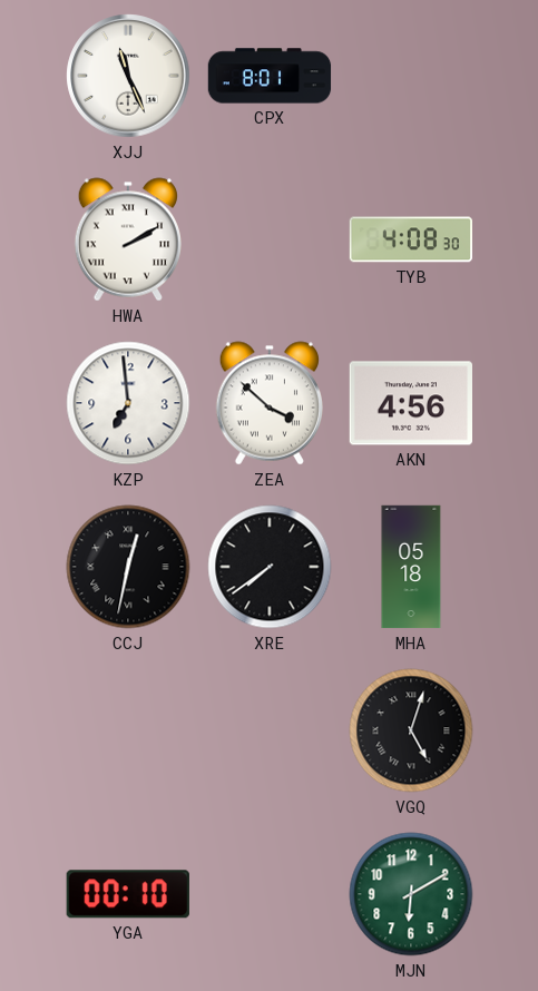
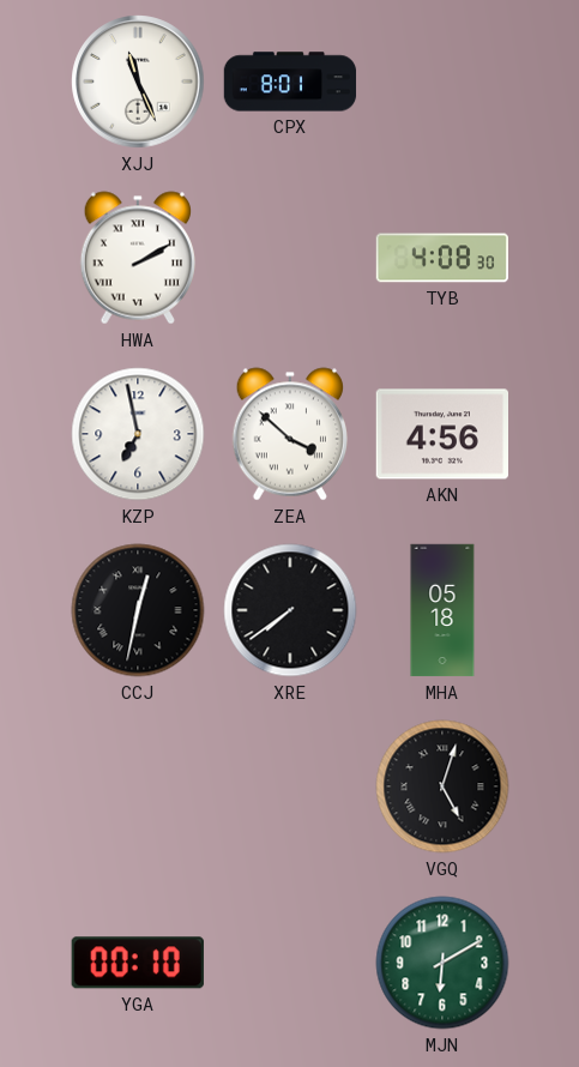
KZP: 6:59 -> 6:58
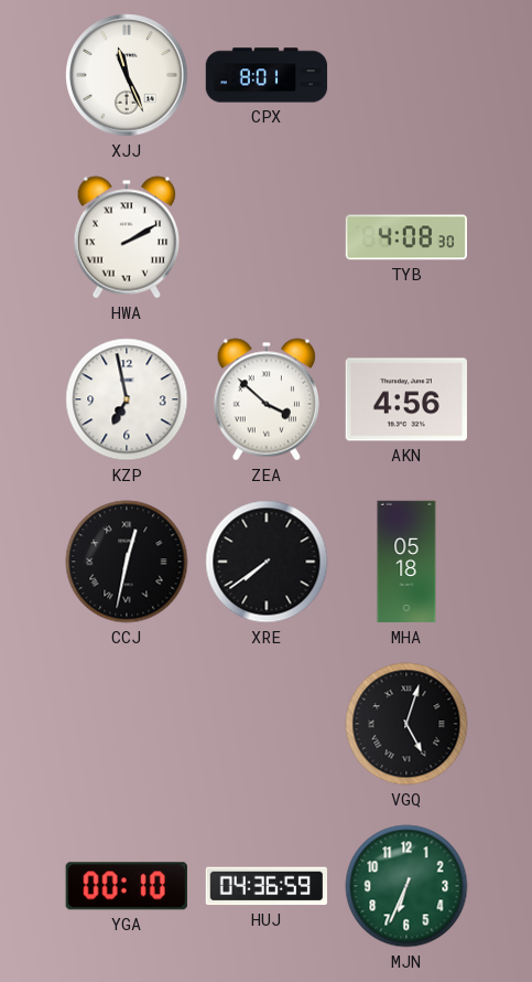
HUJ: none -> 04:36
MJN: 6:10 -> 6:34
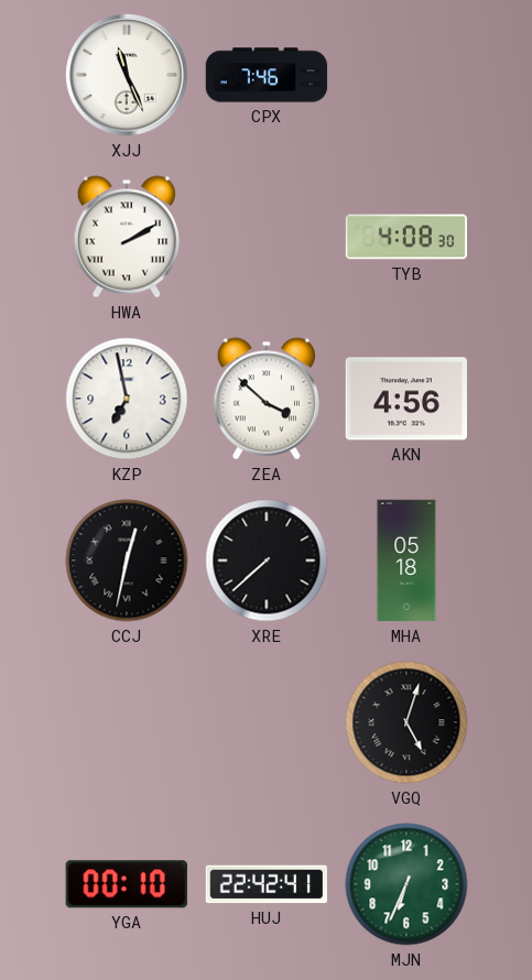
CPX: 8:01 -> 7:46
XRE: 7:39 -> 7:38
HUJ: 04:36 -> 22:42
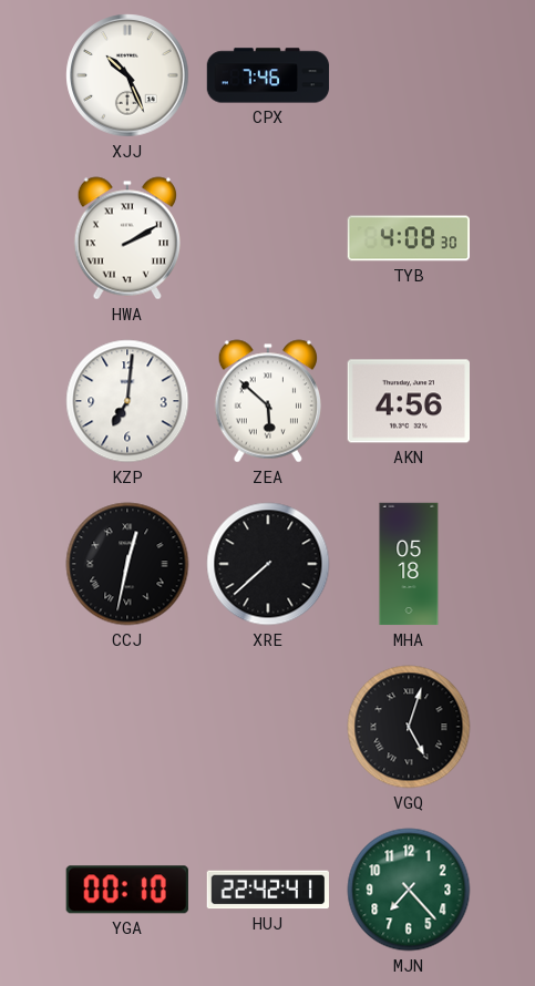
XJJ: 11:26 -> 10:26
KZP: 6:58 -> 7:01
ZEA: 3:52 -> 5:52
MJN: 6:34 -> 7:23
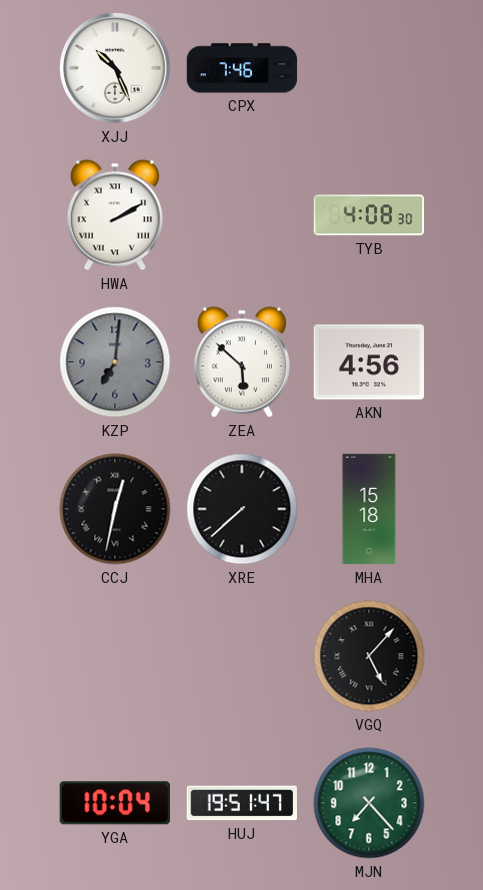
KZP dial: white -> grey
MHA: 05:18 -> 15:18
VGQ: 5:03 -> 5:07
YGA: 00:10 -> 10:04
HUJ: 22:42 -> 19:51
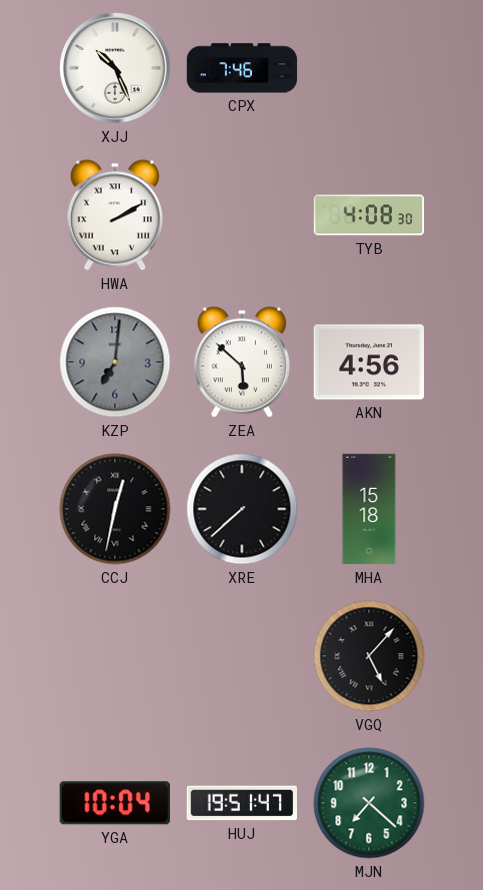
MJN: 7:23 -> 7:22
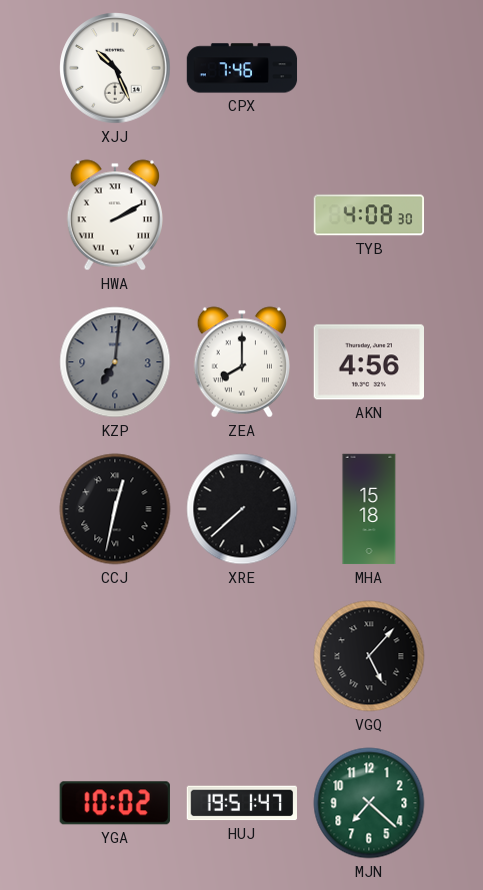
ZEA: 5:52 -> 8:00
YGA: 10:04 -> 10:02
